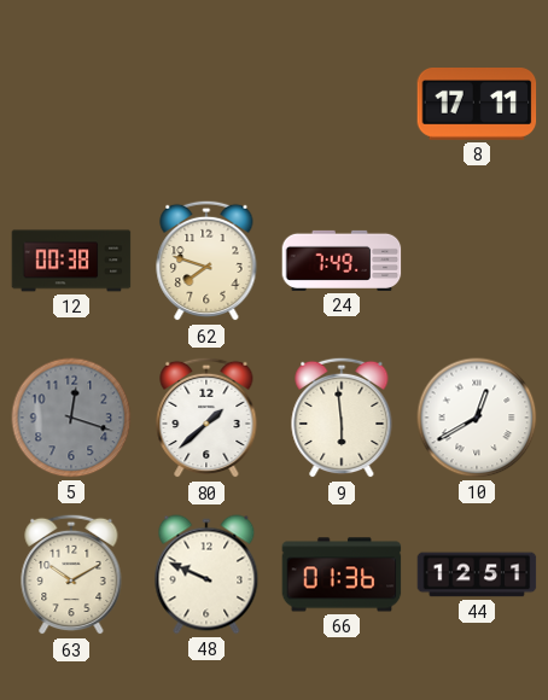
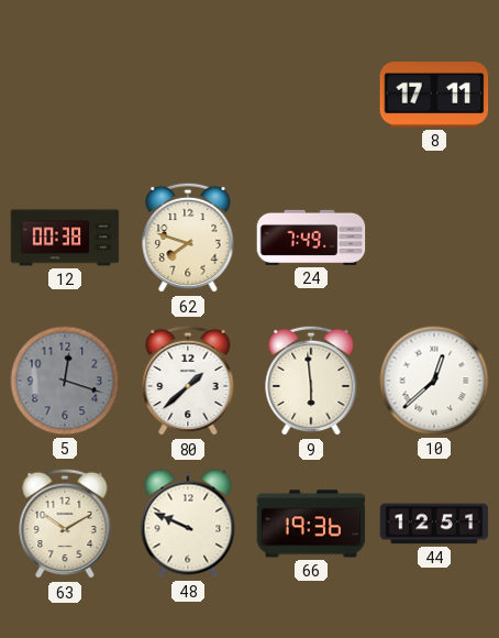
10: 12:40 -> 12:38
66: 01:36 -> 19:36
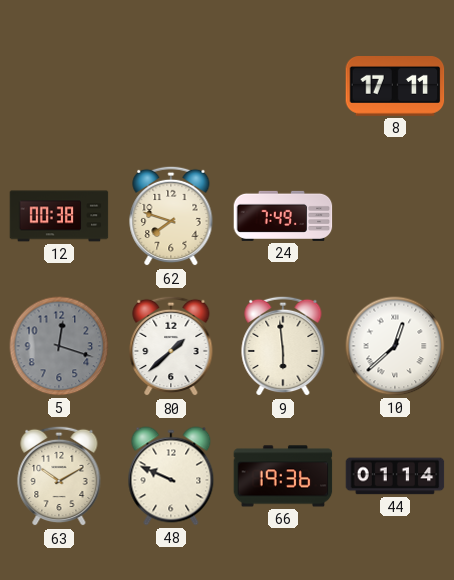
44: 12:51 -> 01:14
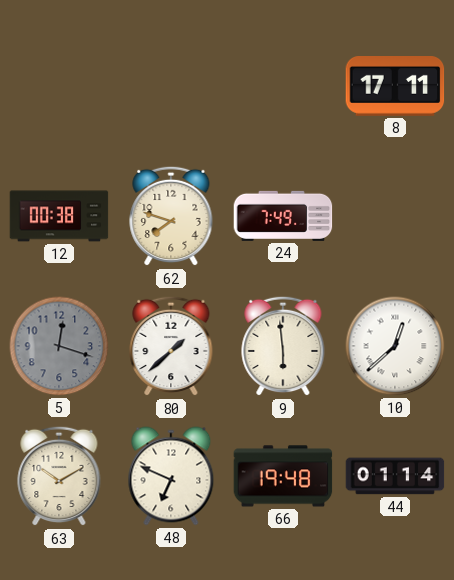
48: 9:49 -> 6:49
66: 19:36 -> 19:48
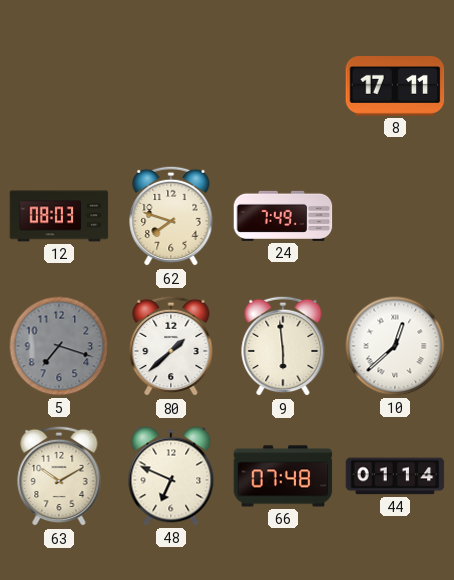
12: 00:38 -> 08:03
5: 12:18 -> 7:18
66: 19:48 -> 07:48
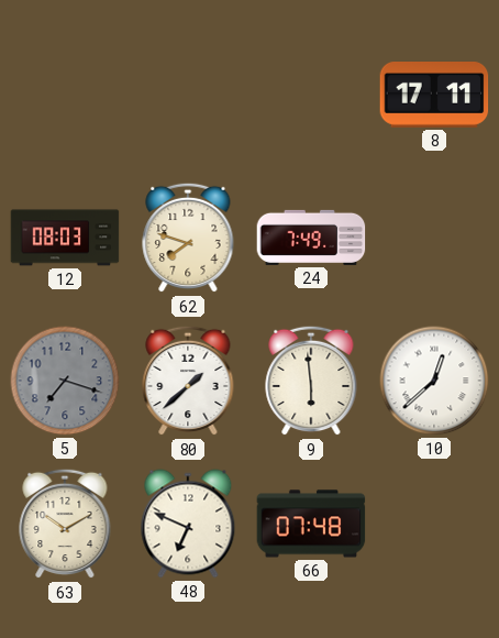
44: 01:14 -> none
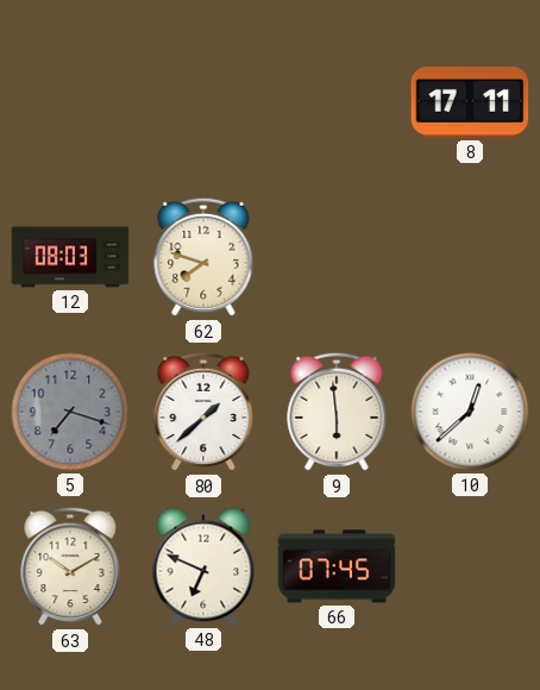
24: 7:49 -> none
66: 07:48 -> 07:45
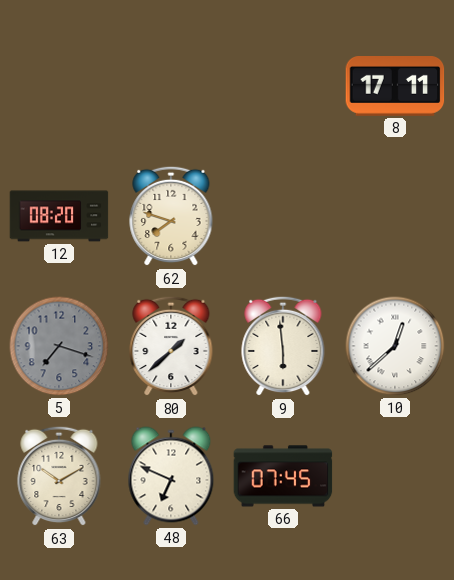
12: 08:03 -> 08:20
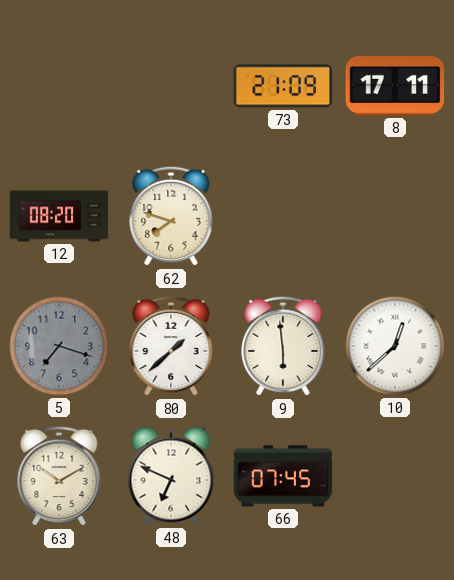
73: none -> 21:09
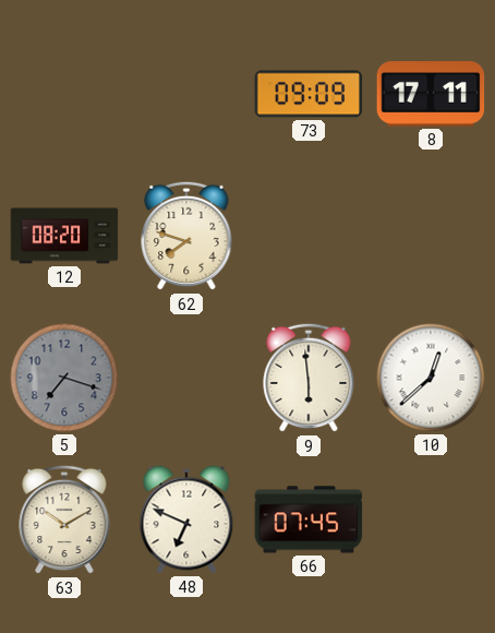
73: 21:09 -> 09:09
80: 1:38 -> none
